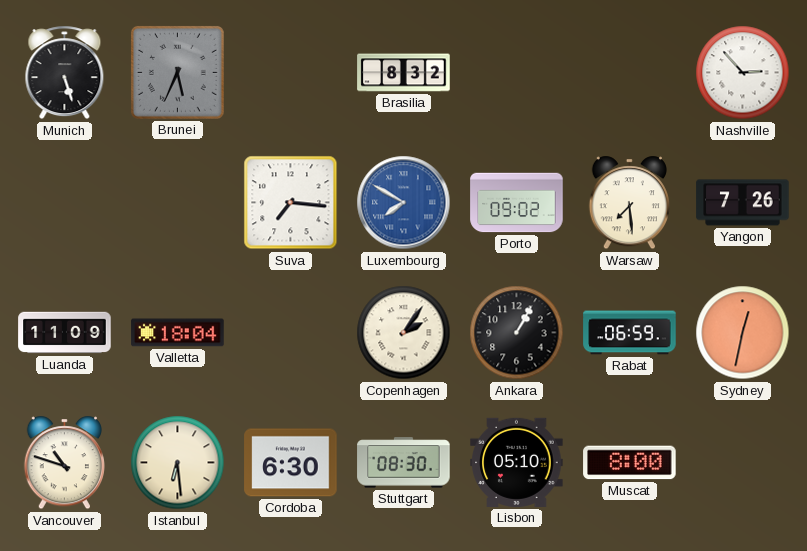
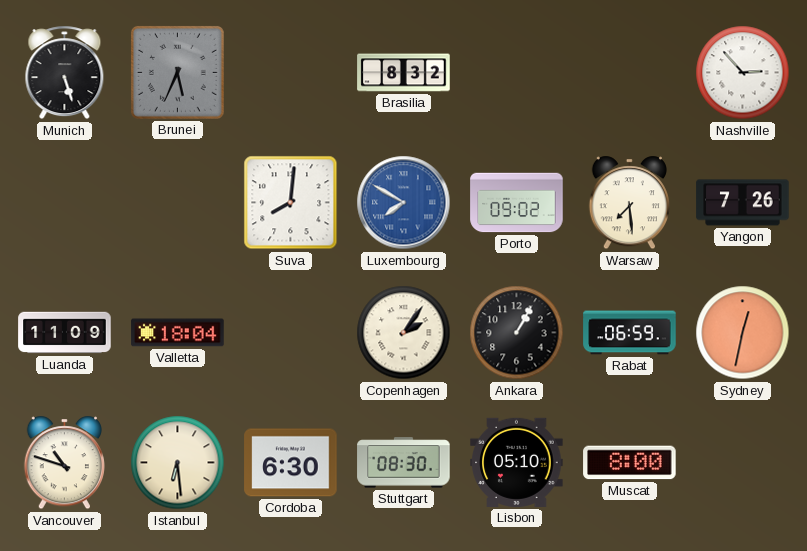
Suva: 7:16 -> 8:01
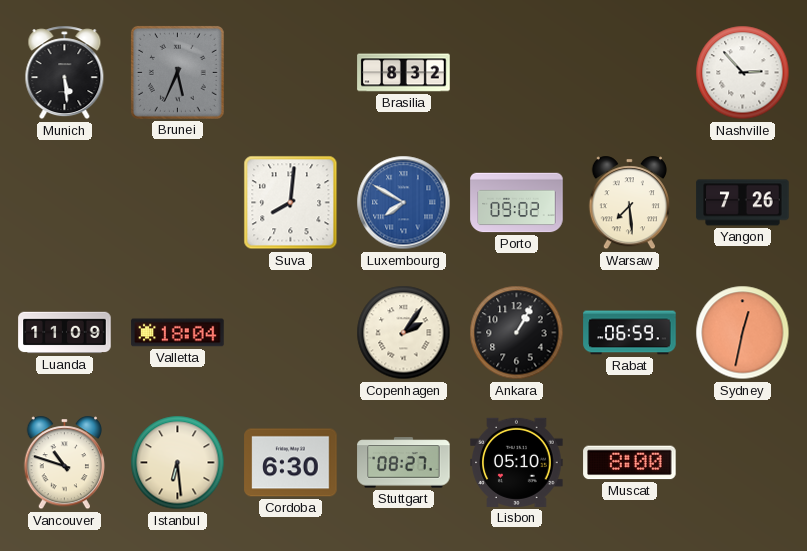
Munich: 5:27 -> 5:29
Stuttgart: 08:30 -> 08:27
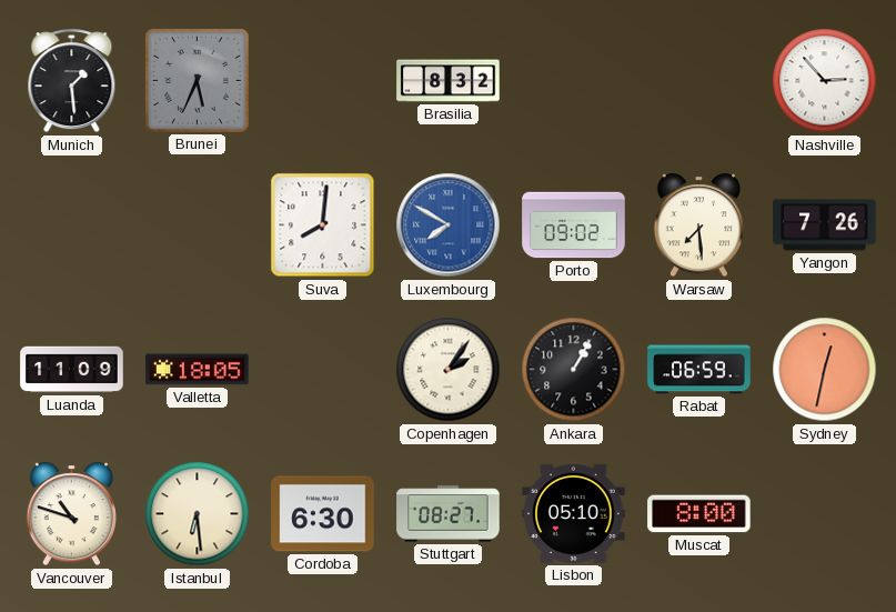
Munich: 5:29 -> 1:29
Valletta: 18:04 -> 18:05
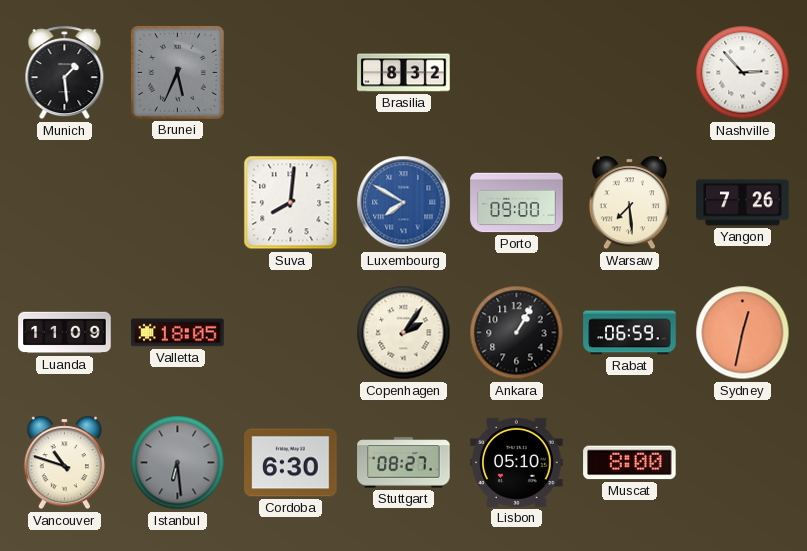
Porto: 09:02 -> 09:00
Istanbul dial: cream -> grey
